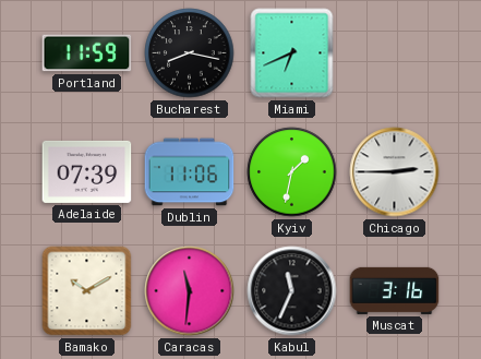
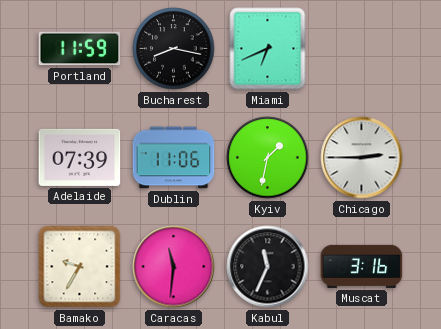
Bamako: 10:10 -> 9:35
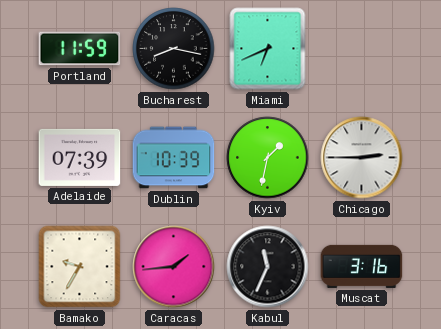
Dublin: 11:06 -> 10:39
Caracas: 11:31 -> 1:44
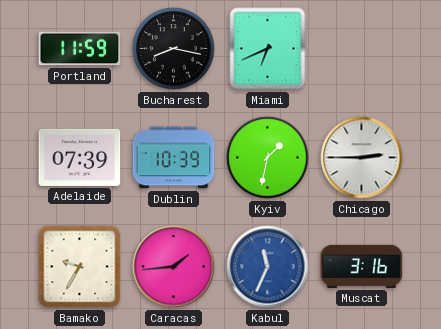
Kabul dial: black -> blue
